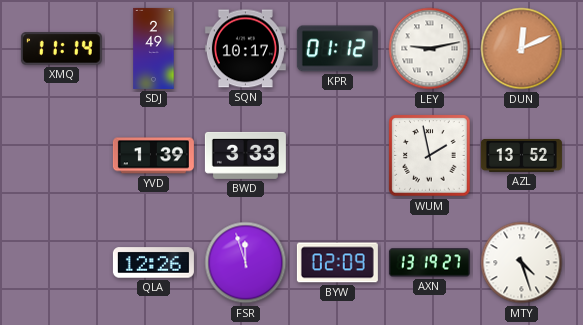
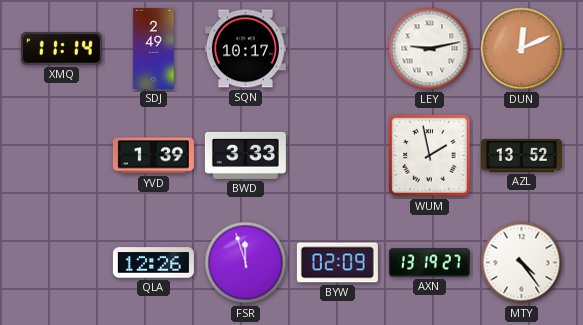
KPR: 01:12 -> none
MTY: 4:27 -> 4:24
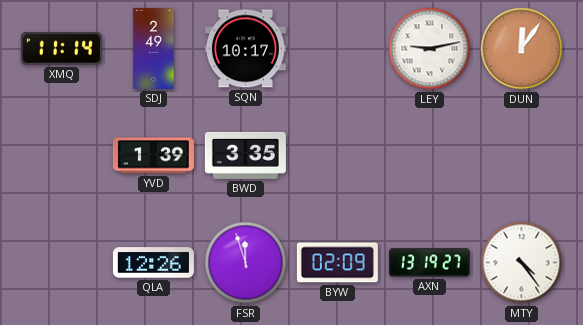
DUN: 12:11 -> 12:06
BWD: 3:33 -> 3:35
WUM: 1:58 -> none
AZL: 13:52 -> none
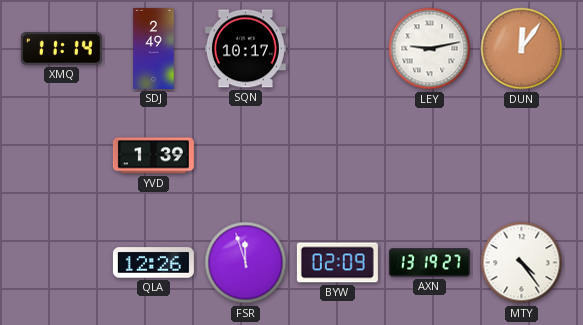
BWD: 3:35 -> none
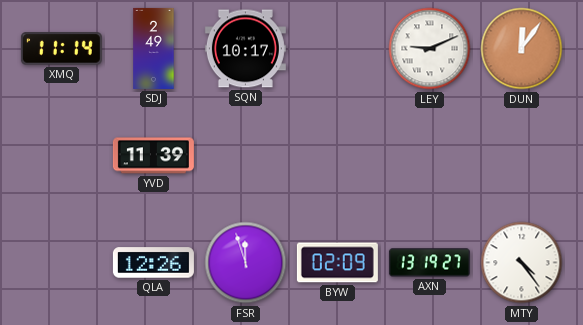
LEY: 9:13 -> 9:11
YVD: 1:39 -> 11:39
